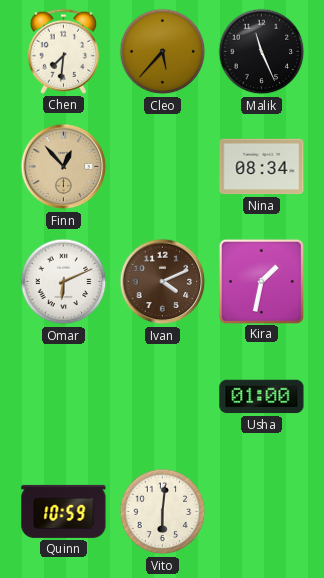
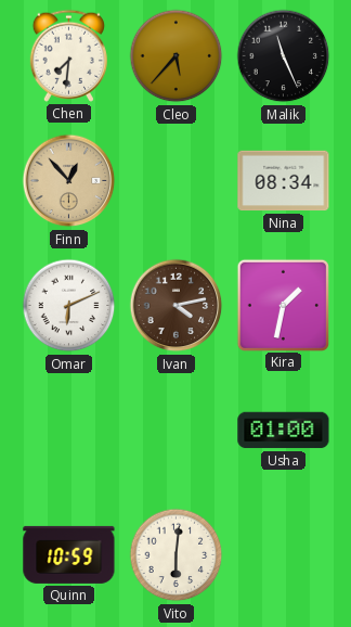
Ivan: 4:11 -> 4:13
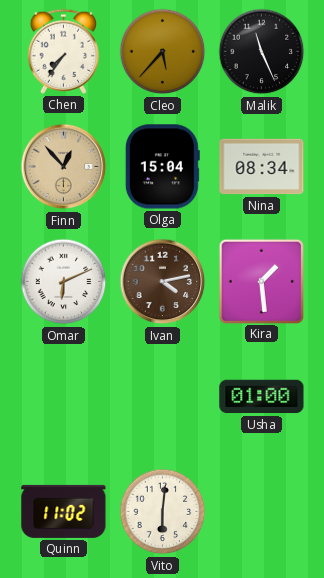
Chen: 7:31 -> 7:36
Olga: none -> 15:04
Kira: 1:32 -> 1:29
Quinn: 10:59 -> 11:02
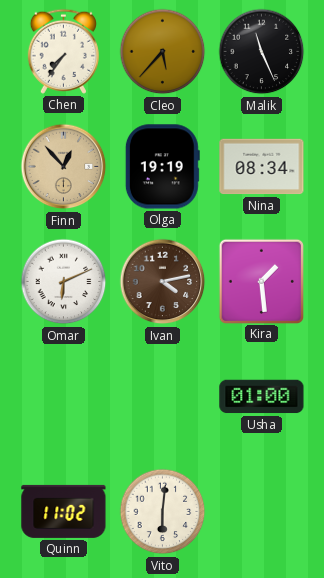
Olga: 15:04 -> 19:19
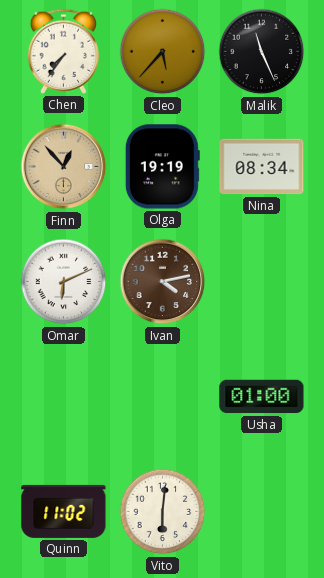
Kira: 1:29 -> none
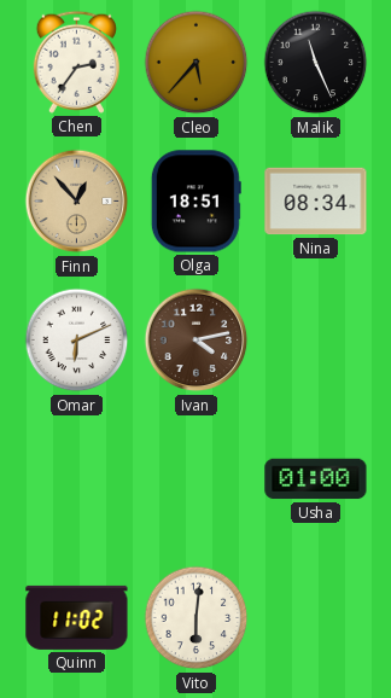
Chen: 7:36 -> 2:36
Olga: 19:19 -> 18:51
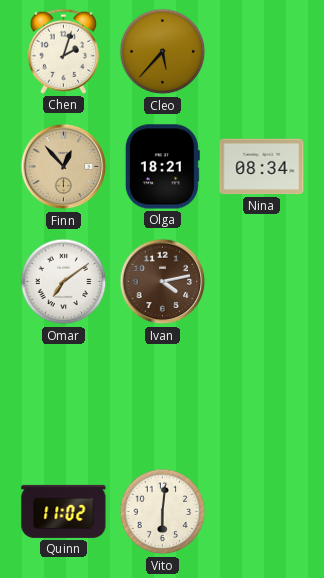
Chen: 2:36 -> 2:03
Malik: 11:26 -> none
Olga: 18:51 -> 18:21
Omar: 6:11 -> 7:09
Usha: 01:00 -> none
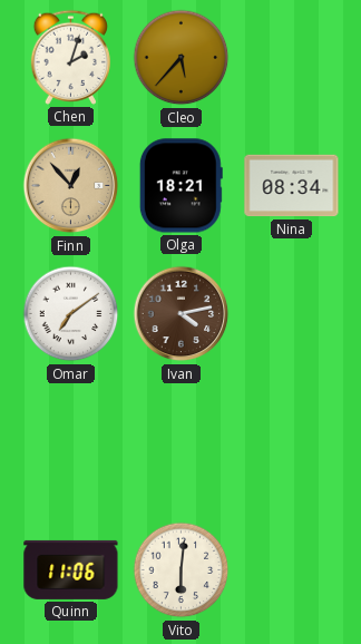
Quinn: 11:02 -> 11:06
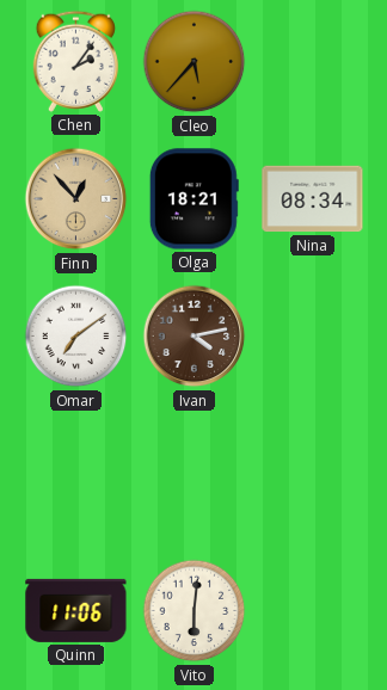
Chen: 2:03 -> 2:06
